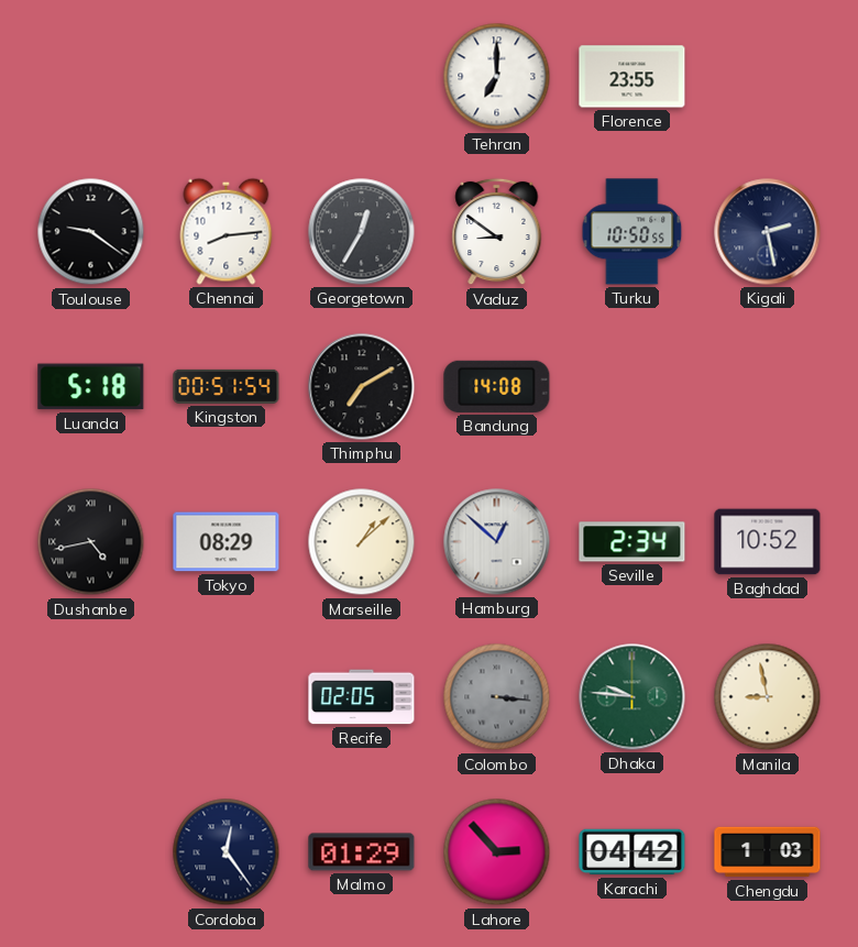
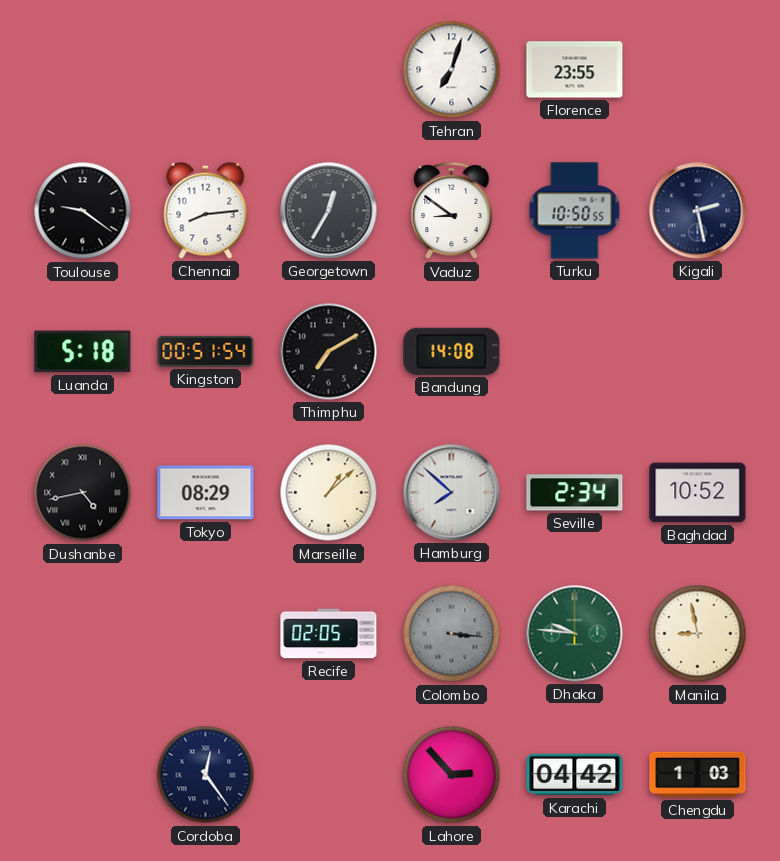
Tehran: 7:00 -> 7:03
Hamburg: 12:52 -> 7:52
Malmo: 01:29 -> none
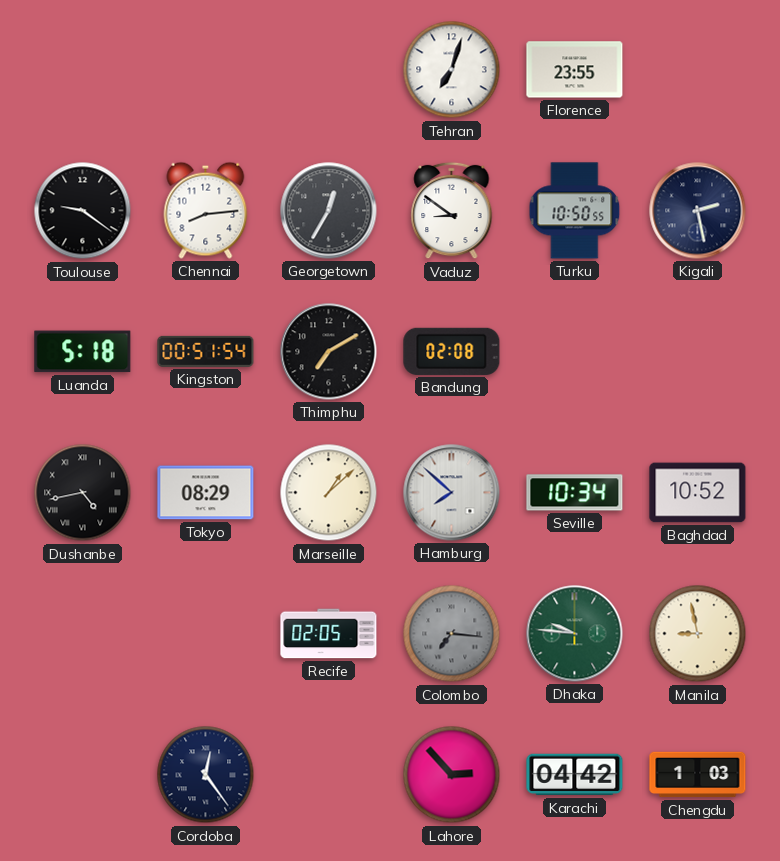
Bandung: 14:08 -> 02:08
Seville: 2:34 -> 10:34
Colombo: 3:16 -> 7:16
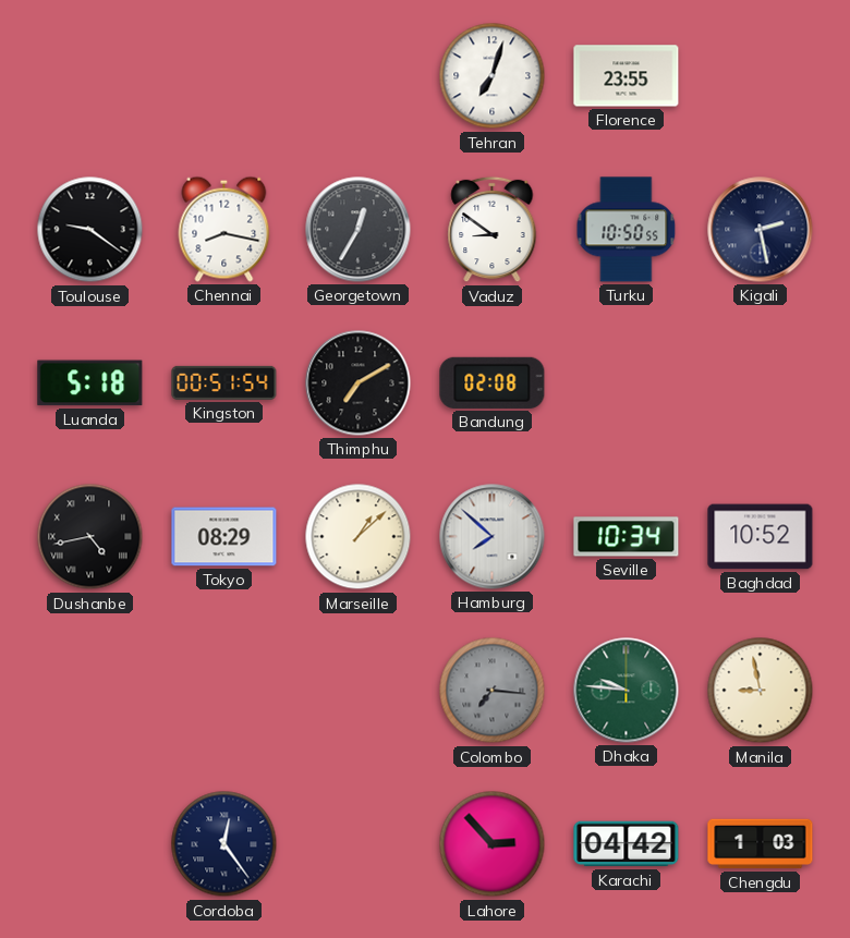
Chennai: 8:14 -> 8:17
Recife: 02:05 -> none
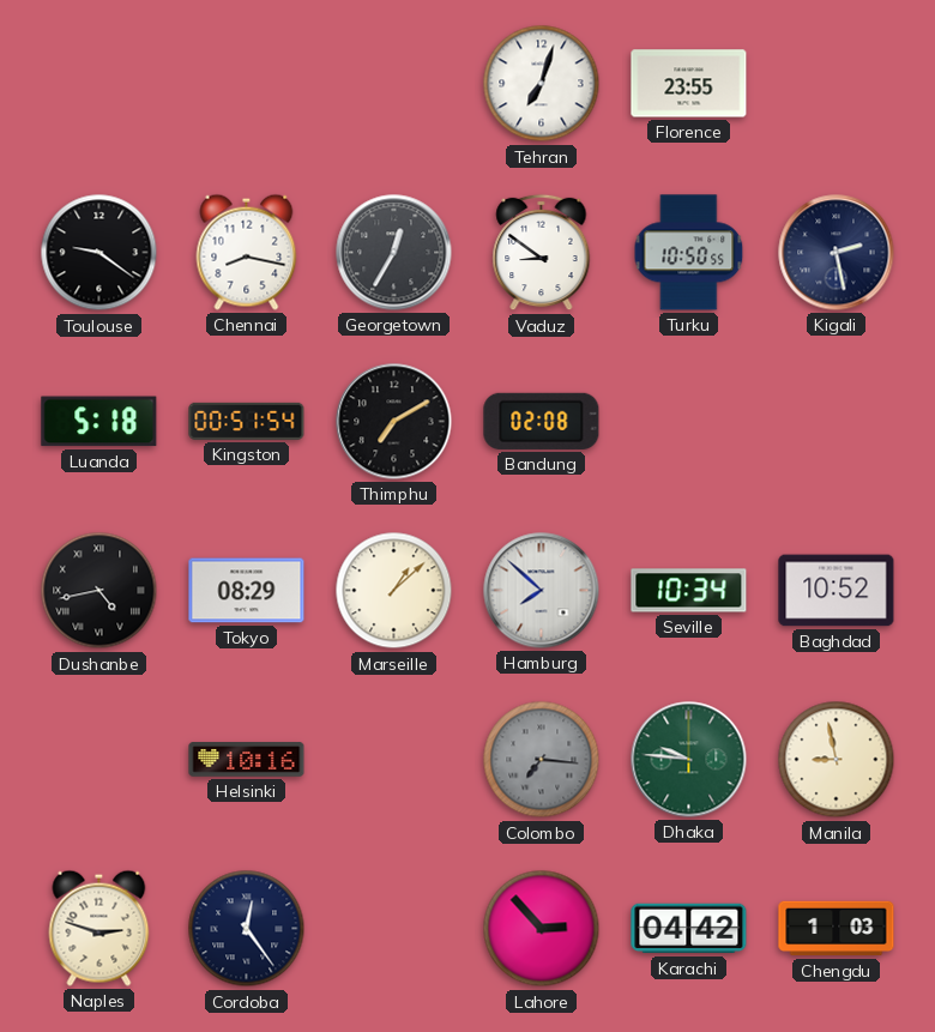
Helsinki: none -> 10:16
Naples: none -> 2:48
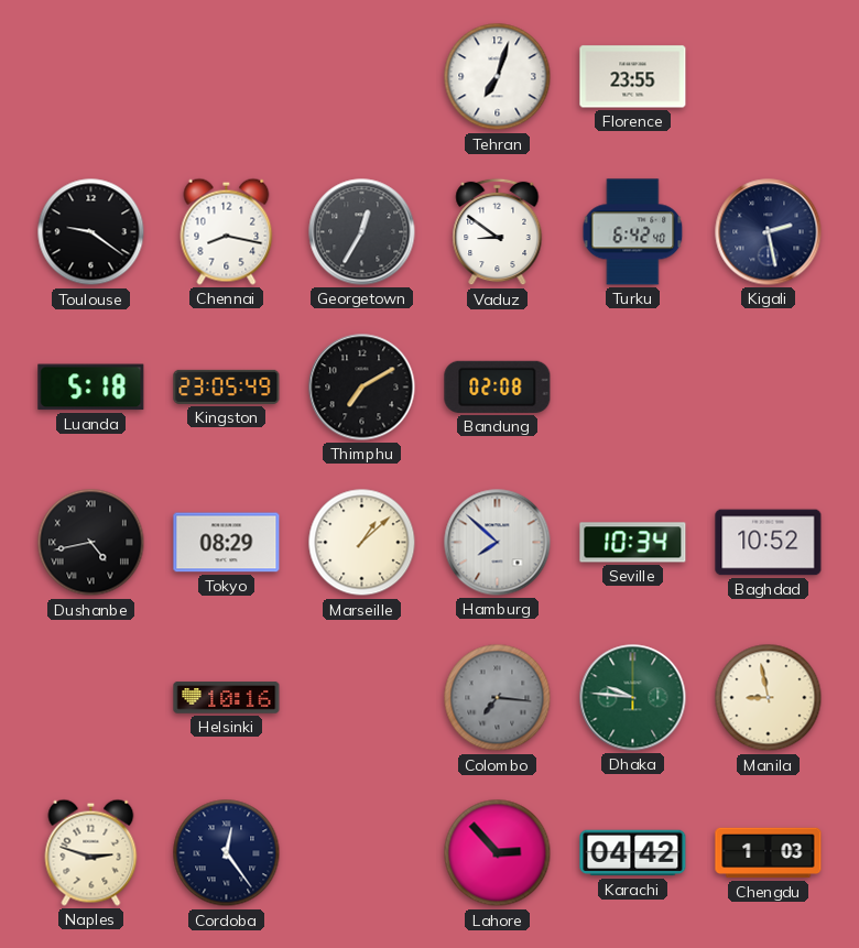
Turku: 10:50 -> 6:42
Kingston: 00:51 -> 23:05
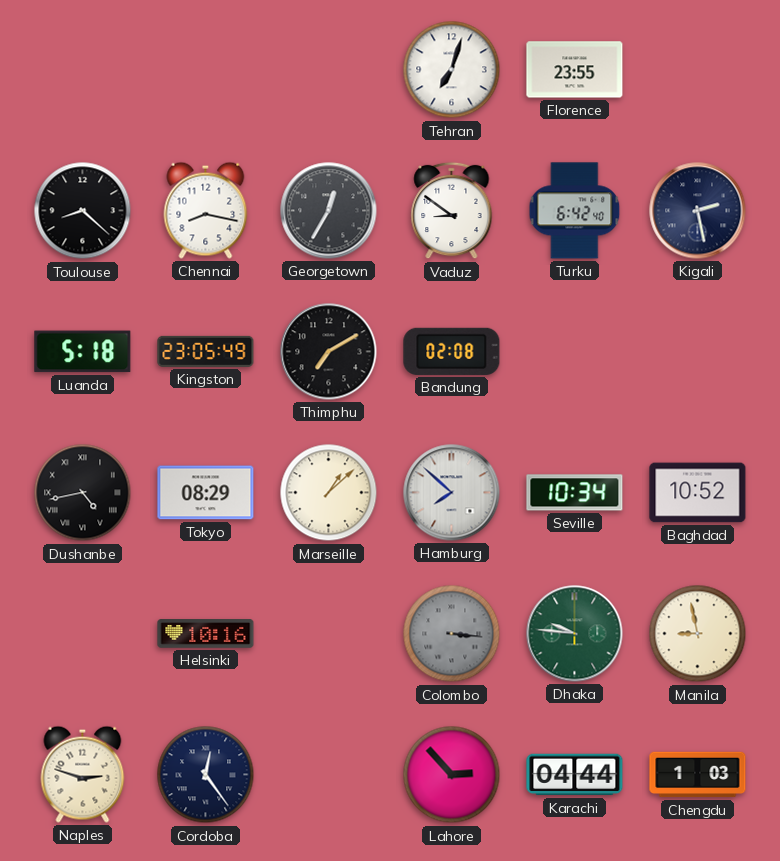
Toulouse: 9:21 -> 8:22
Colombo: 7:16 -> 3:16
Karachi: 04:42 -> 04:44
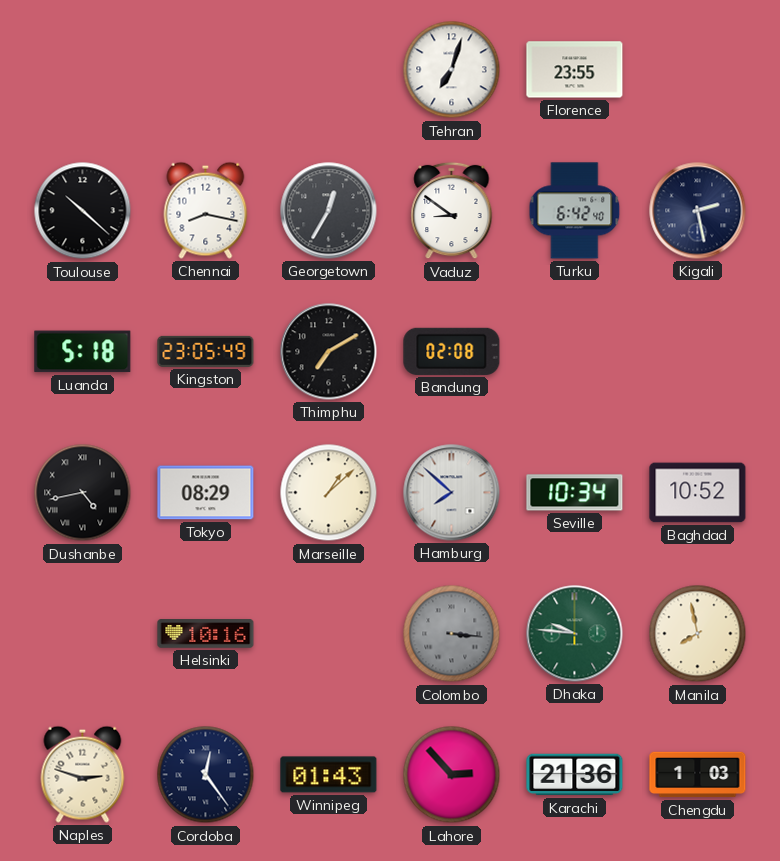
Toulouse: 8:22 -> 10:22
Manila: 8:58 -> 7:58
Winnipeg: none -> 01:43
Karachi: 04:44 -> 21:36
